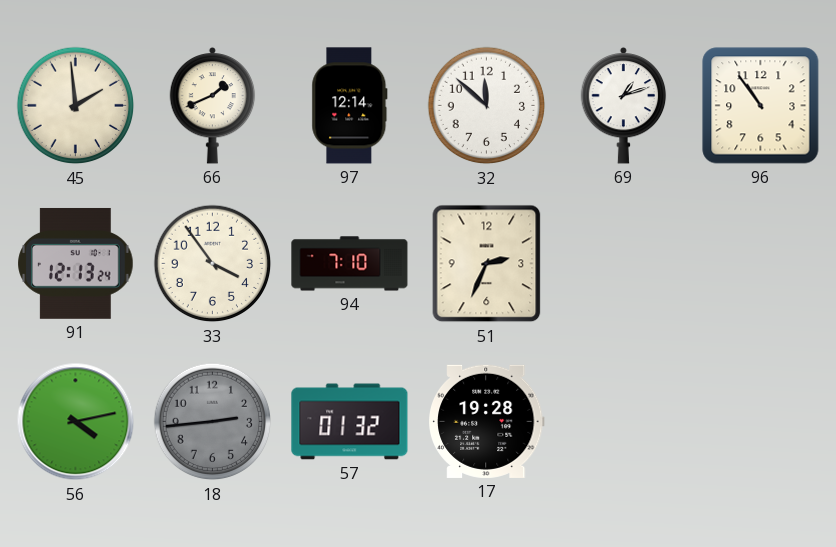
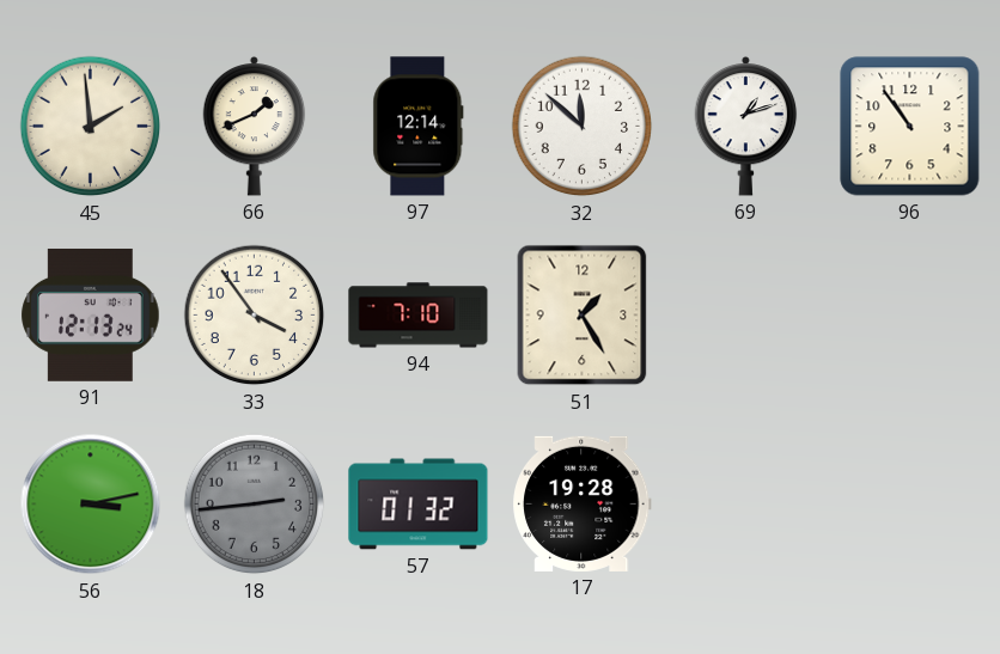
51: 2:34 -> 1:25
56: 4:13 -> 3:13
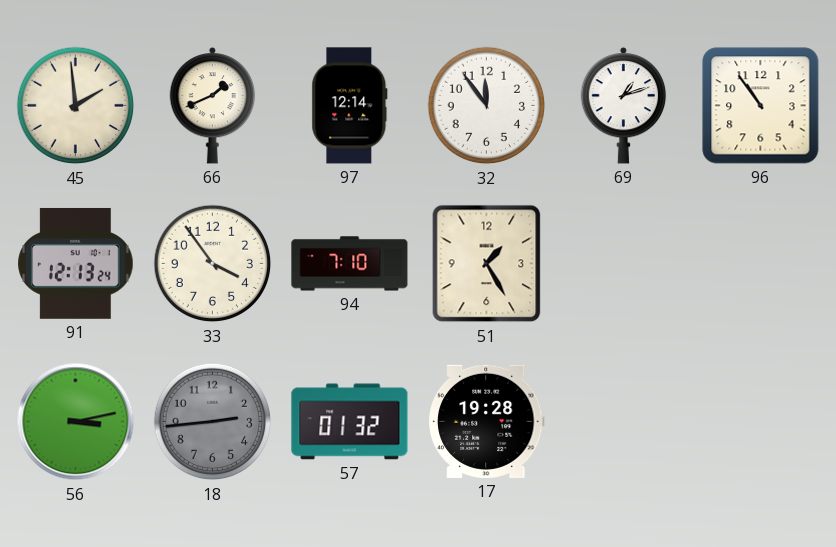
32: 11:52 -> 11:54
